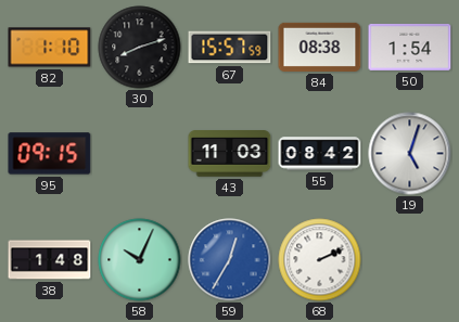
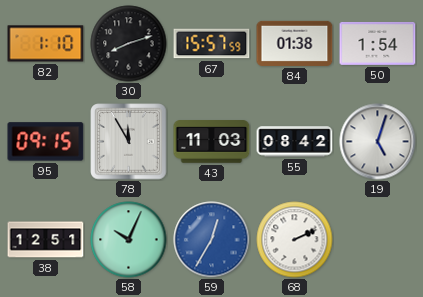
84: 08:38 -> 01:38
78: none -> 11:55
38: 1:48 -> 12:51
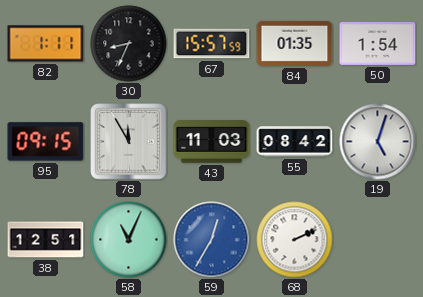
82: 1:10 -> 1:11
30: 8:12 -> 8:34
84: 01:38 -> 01:35
58: 10:04 -> 11:04
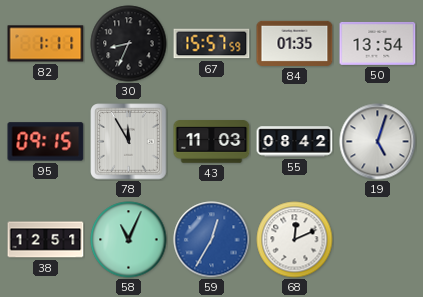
50: 1:54 -> 13:54
68: 2:11 -> 12:11
